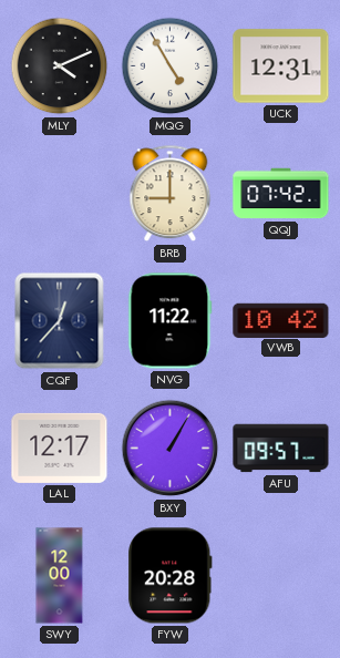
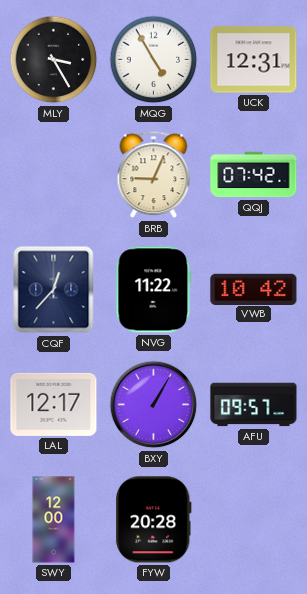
MLY: 4:11 -> 3:25
BRB: 9:00 -> 9:04
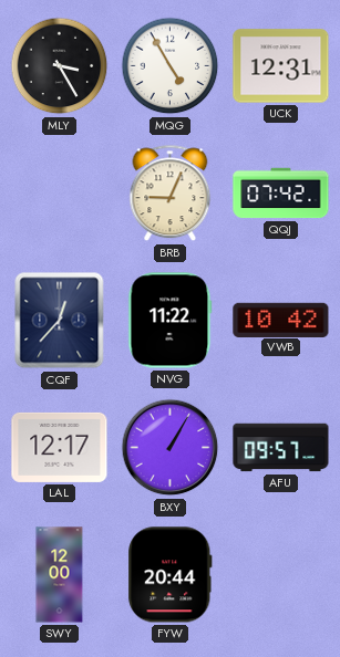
FYW: 20:28 -> 20:44
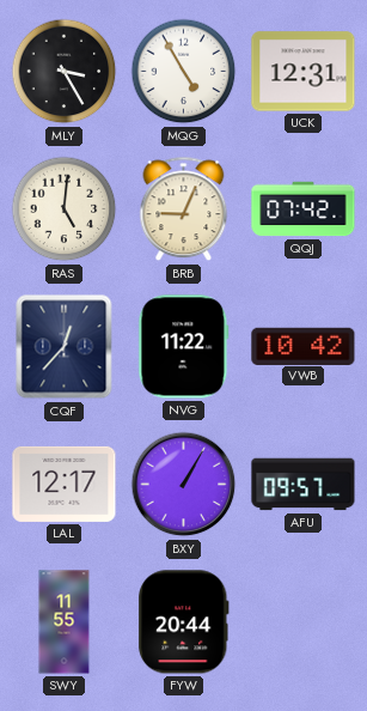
RAS: none -> 5:01
SWY: 12:00 -> 11:55
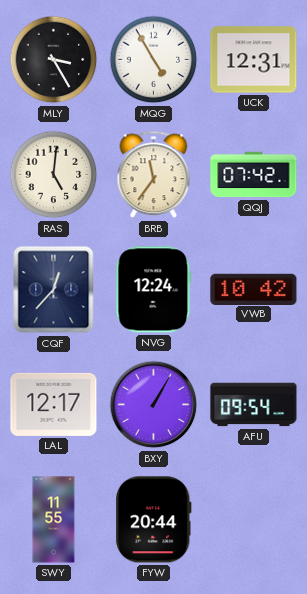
BRB: 9:04 -> 11:36
NVG: 11:22 -> 12:24
AFU: 09:57 -> 09:54
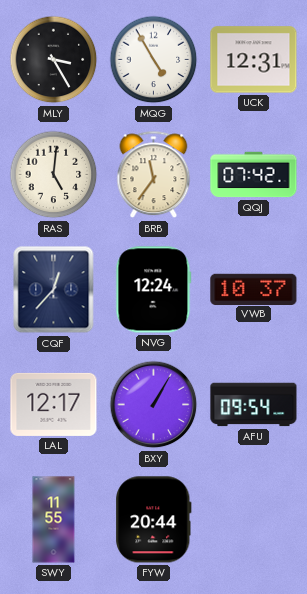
VWB: 10:42 -> 10:37
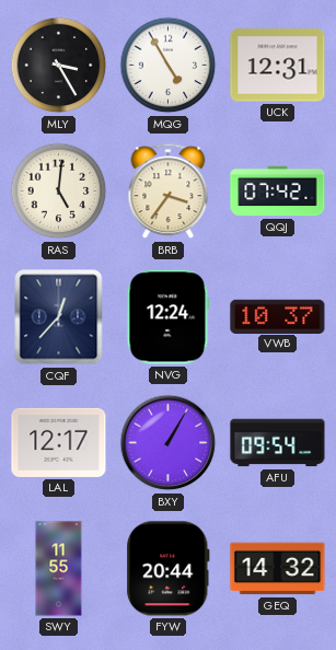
BRB: 11:36 -> 3:36
GEQ: none -> 14:32
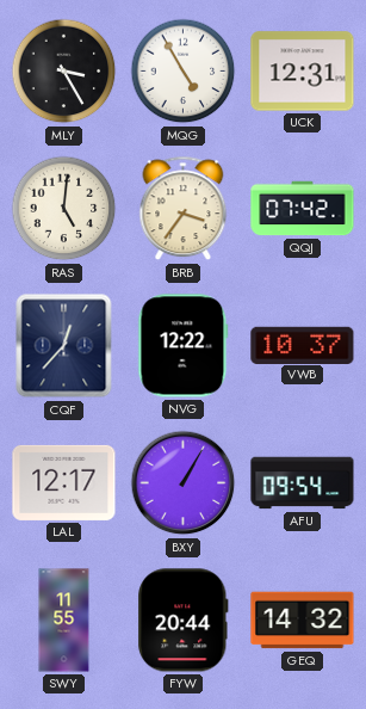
NVG: 12:24 -> 12:22
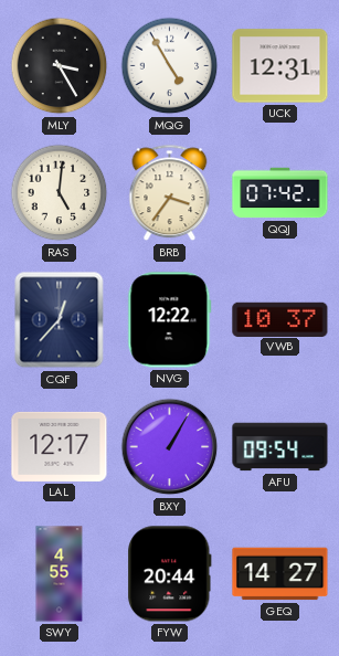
SWY: 11:55 -> 4:55
GEQ: 14:32 -> 14:27
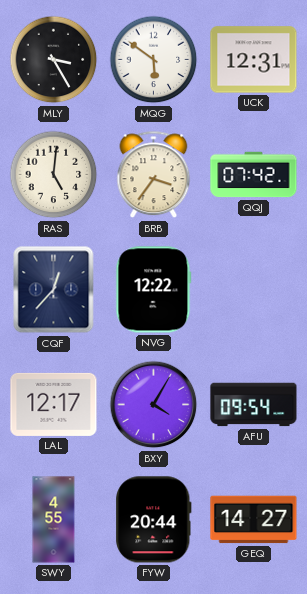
MQG: 4:55 -> 5:51
VWB: 10:37 -> none
BXY: 1:05 -> 4:05
